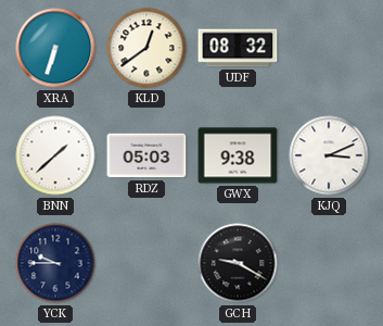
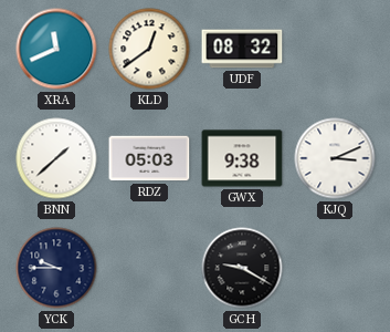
XRA: 6:33 -> 11:41
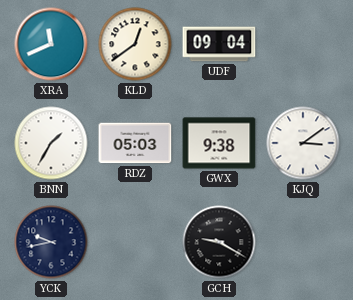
UDF: 08:32 -> 09:04
BNN: 1:38 -> 1:35
KJQ: 3:11 -> 3:09
YCK: 9:45 -> 9:43
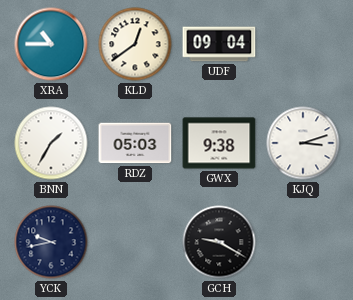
XRA: 11:41 -> 10:45
KJQ: 3:09 -> 3:12
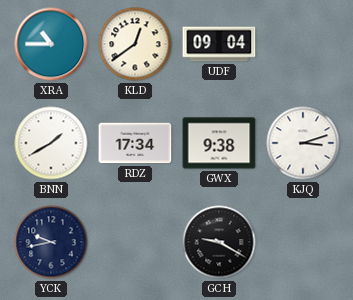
BNN: 1:35 -> 1:40
RDZ: 05:03 -> 17:34
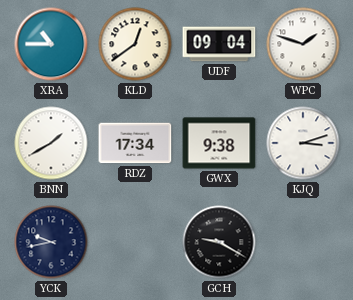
WPC: none -> 1:48
